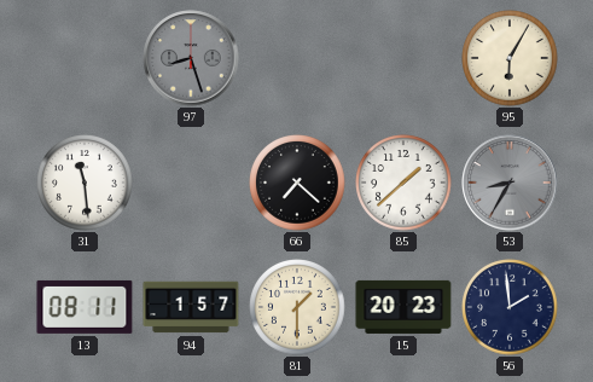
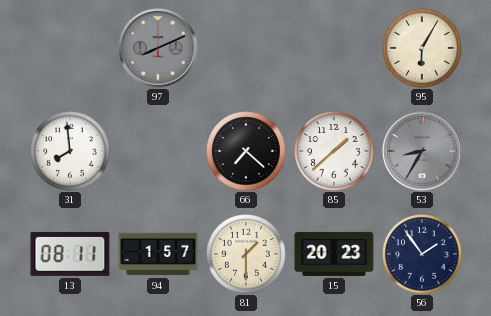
97: 8:27 -> 8:11
31: 11:29 -> 7:59
56: 1:59 -> 1:54
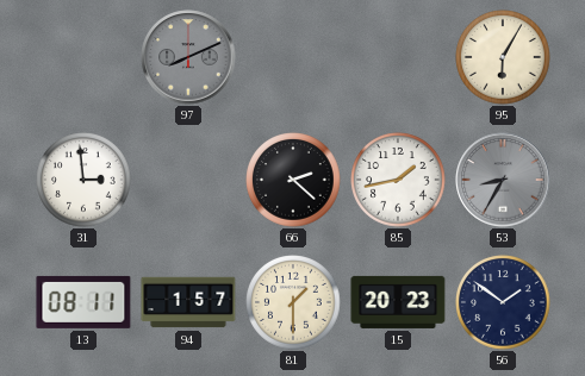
31: 7:59 -> 2:59
66: 7:22 -> 2:22
85: 1:38 -> 1:43
56: 1:54 -> 1:51
